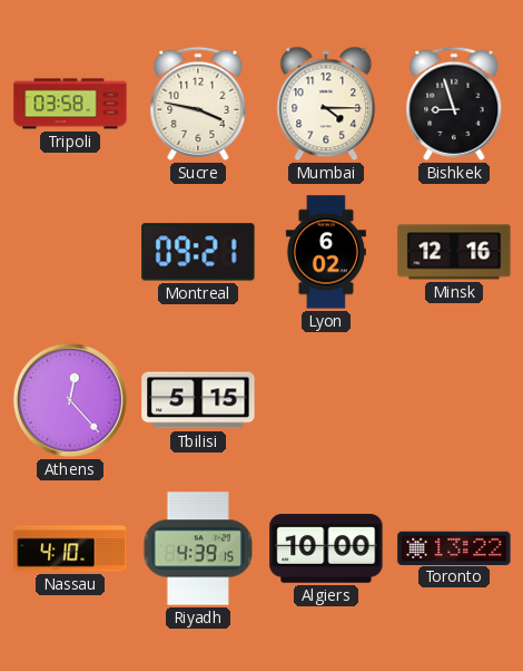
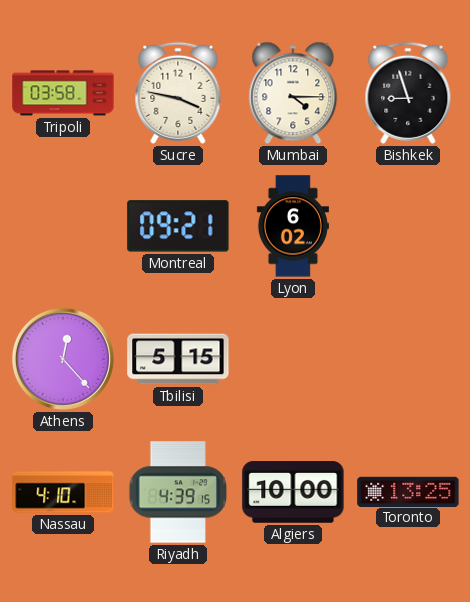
Minsk: 12:16 -> none
Toronto: 13:22 -> 13:25
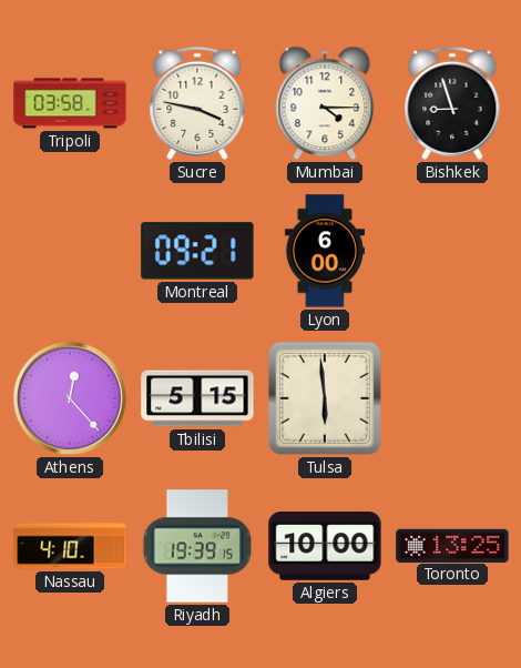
Lyon: 6:02 -> 6:00
Tulsa: none -> 5:59
Riyadh: 4:39 -> 19:39
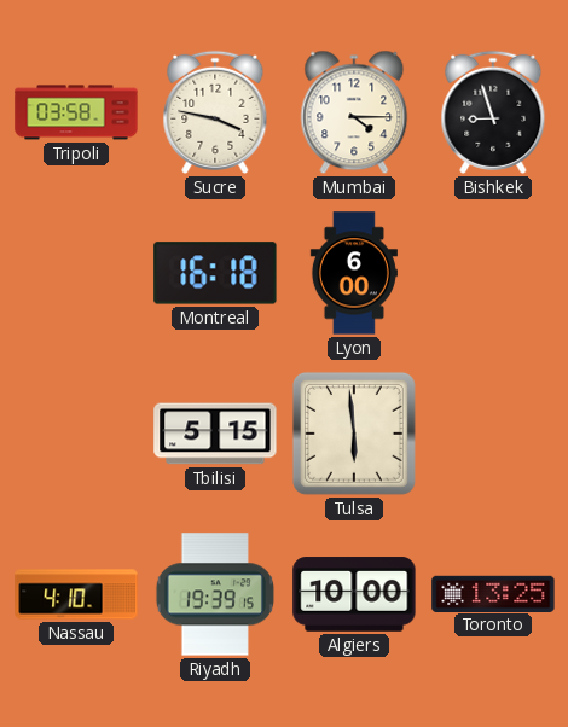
Montreal: 09:21 -> 16:18
Athens: 12:23 -> none
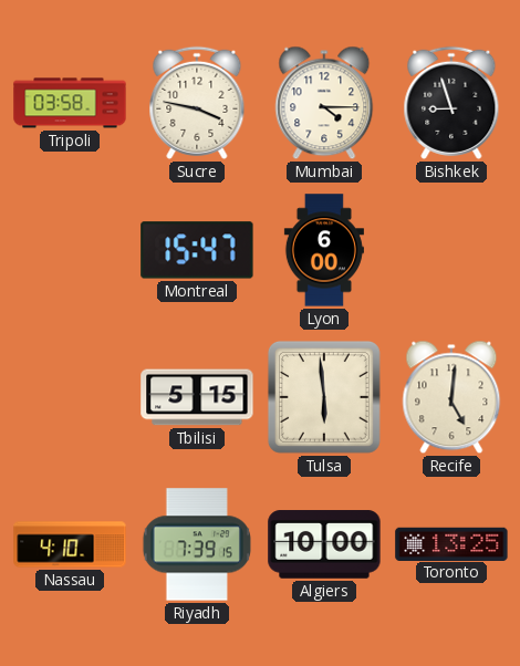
Montreal: 16:18 -> 15:47
Recife: none -> 5:01
Riyadh: 19:39 -> 7:39
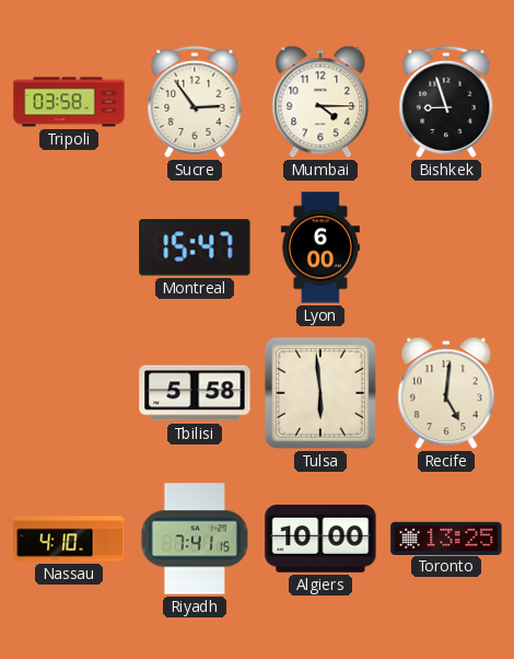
Sucre: 3:47 -> 2:54
Tbilisi: 5:15 -> 5:58
Riyadh: 7:39 -> 7:41
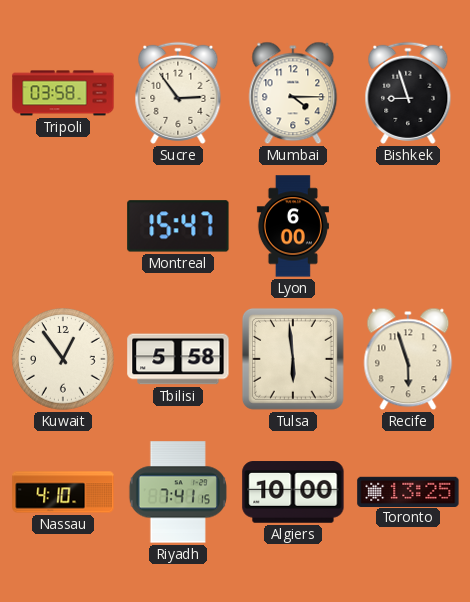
Kuwait: none -> 12:54
Recife: 5:01 -> 5:57
